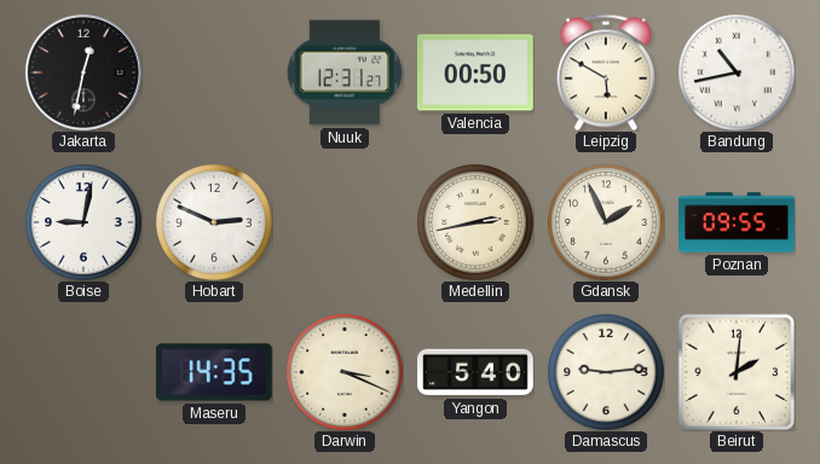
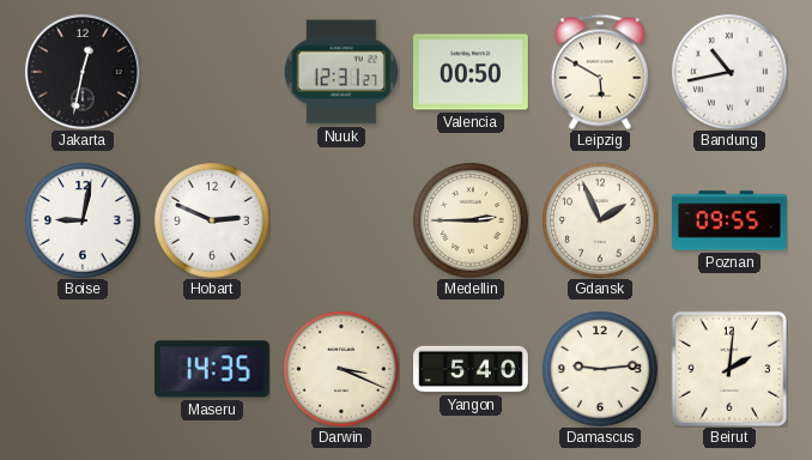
Medellin: 2:43 -> 2:45
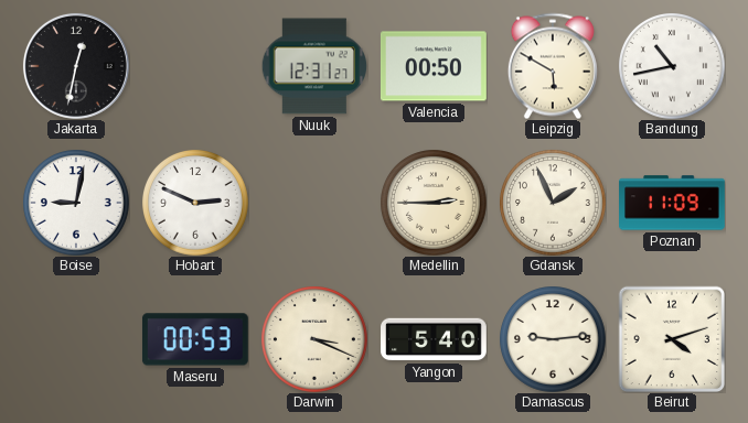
Poznan: 09:55 -> 11:09
Maseru: 14:35 -> 00:53
Beirut: 2:01 -> 4:12
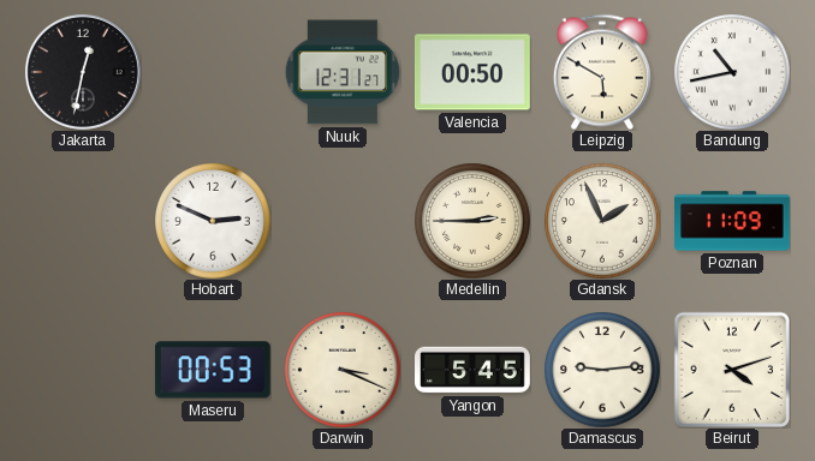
Boise: 9:02 -> none
Yangon: 5:40 -> 5:45
